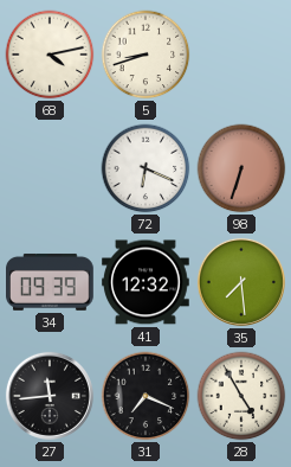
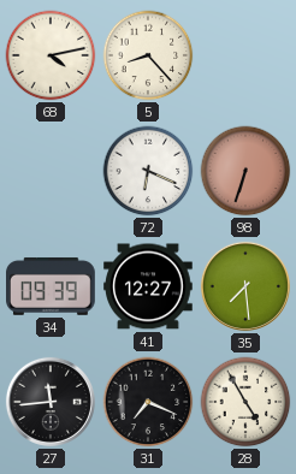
5: 8:42 -> 8:23
41: 12:32 -> 12:27
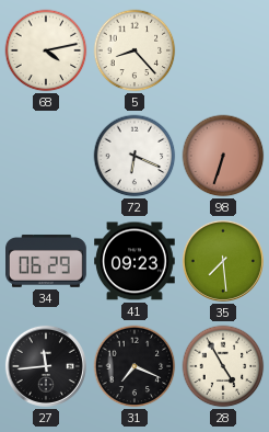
34: 09:39 -> 06:29
41: 12:27 -> 09:23
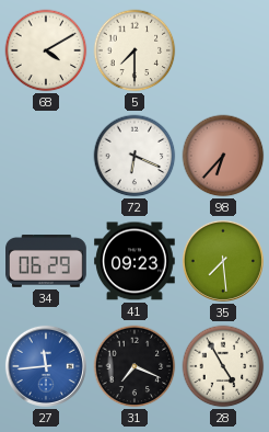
68: 4:13 -> 4:10
5: 8:23 -> 7:30
98: 6:33 -> 6:37
27 dial: black -> blue
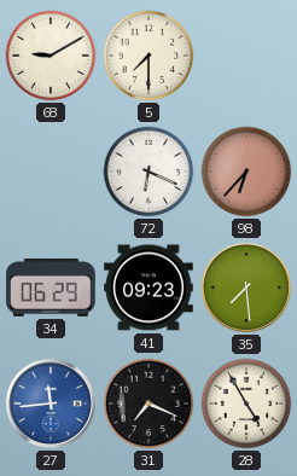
68: 4:10 -> 9:10
